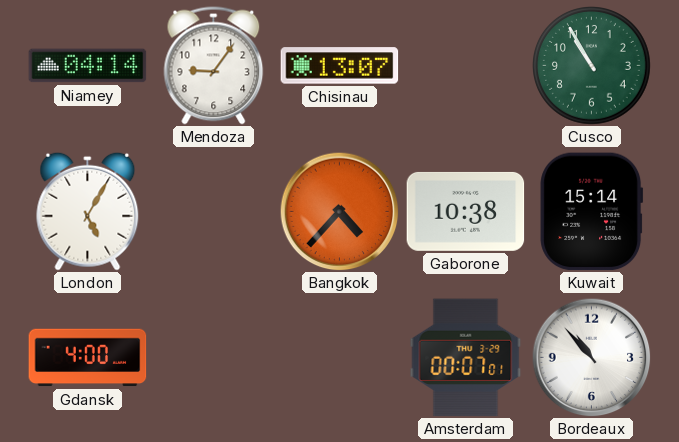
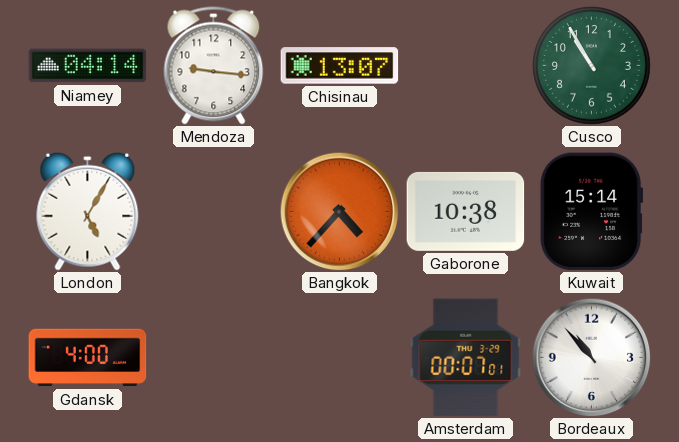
Mendoza: 9:06 -> 9:16
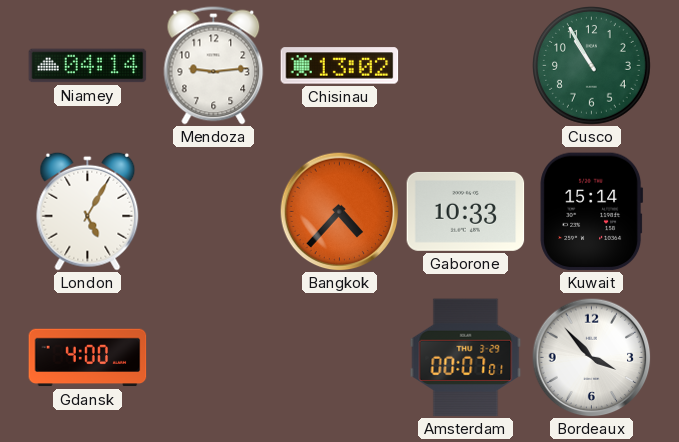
Mendoza: 9:16 -> 9:14
Chisinau: 13:07 -> 13:02
Gaborone: 10:38 -> 10:33
Bordeaux: 10:53 -> 3:53
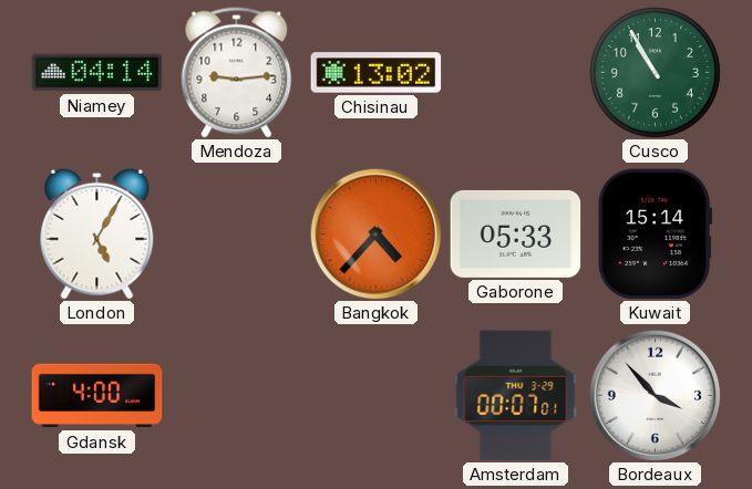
Gaborone: 10:33 -> 05:33
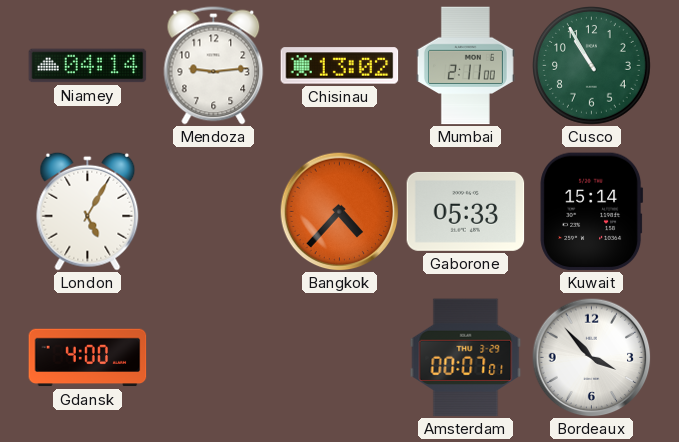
Mumbai: none -> 2:11
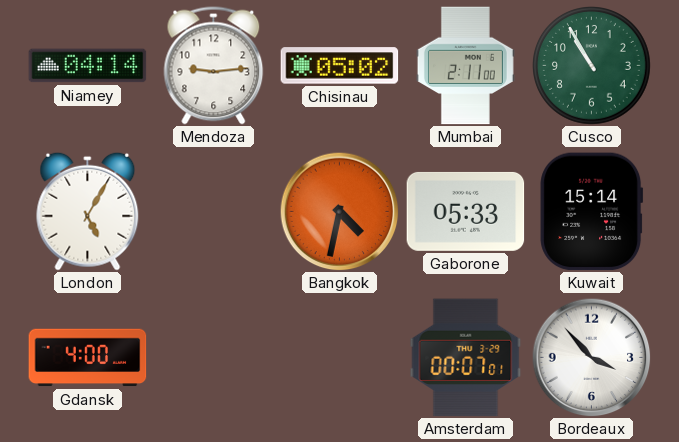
Chisinau: 13:02 -> 05:02
Bangkok: 4:37 -> 4:32
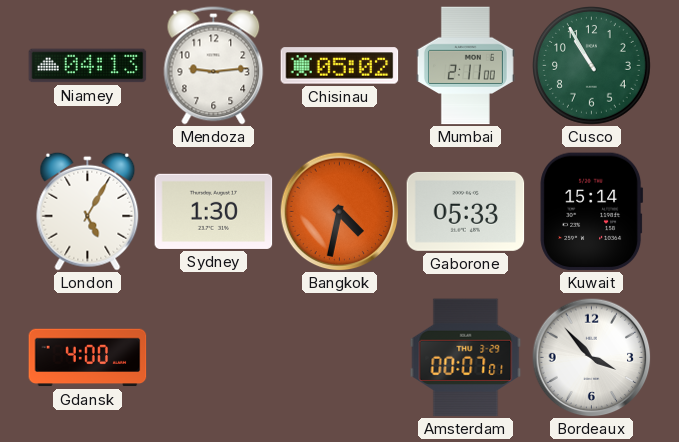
Niamey: 04:14 -> 04:13
Sydney: none -> 1:30
